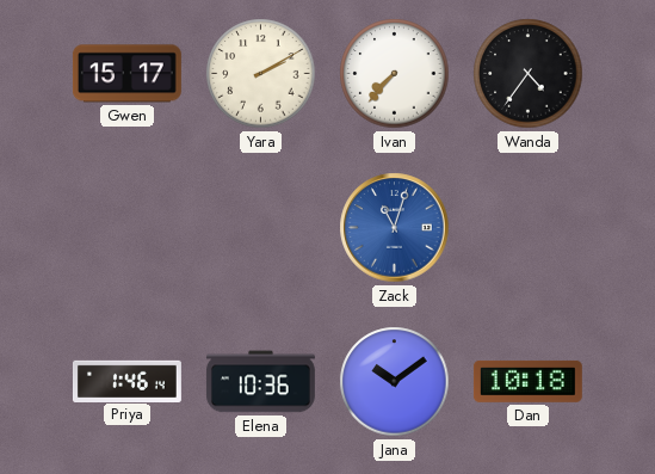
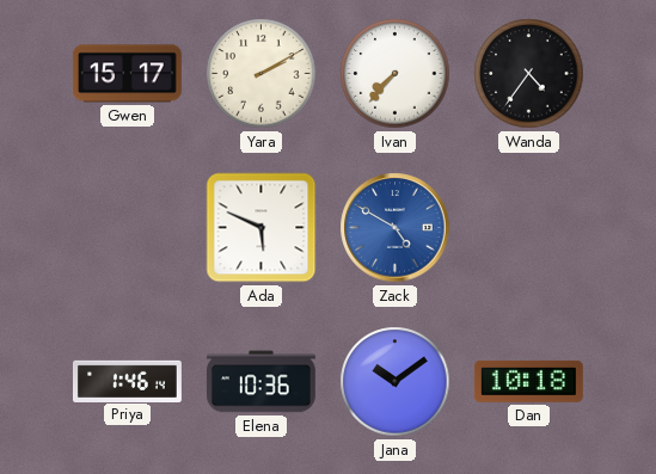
Ada: none -> 5:49
Zack: 11:03 -> 4:50
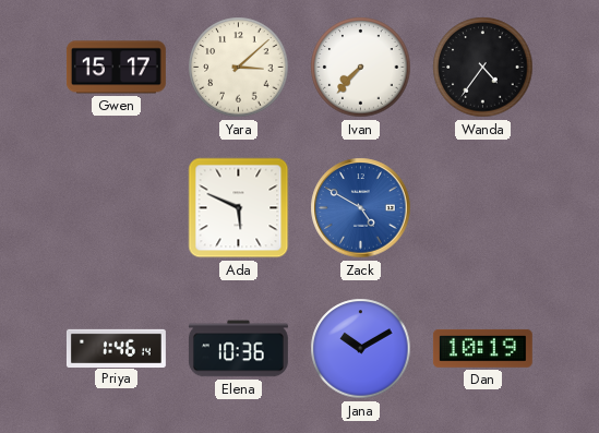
Yara: 2:10 -> 3:08
Jana: 10:09 -> 10:10
Dan: 10:18 -> 10:19
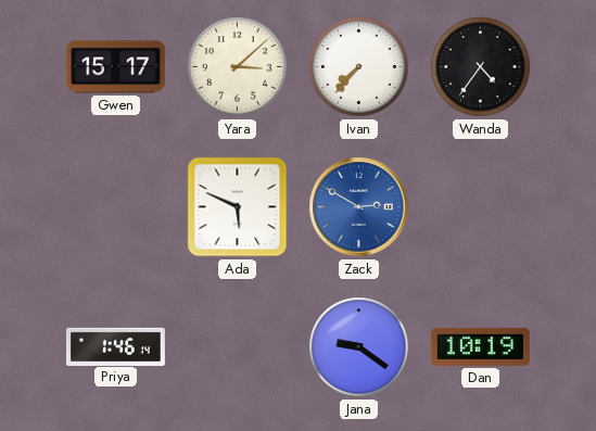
Zack: 4:50 -> 2:50
Elena: 10:36 -> none
Jana: 10:10 -> 9:21
